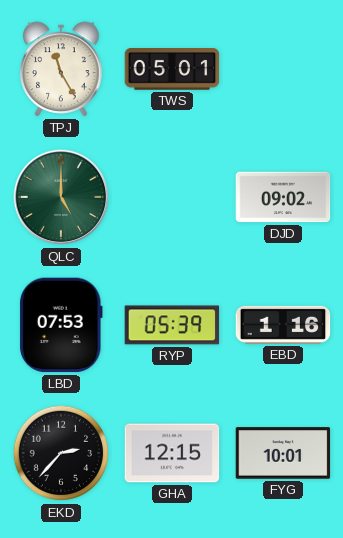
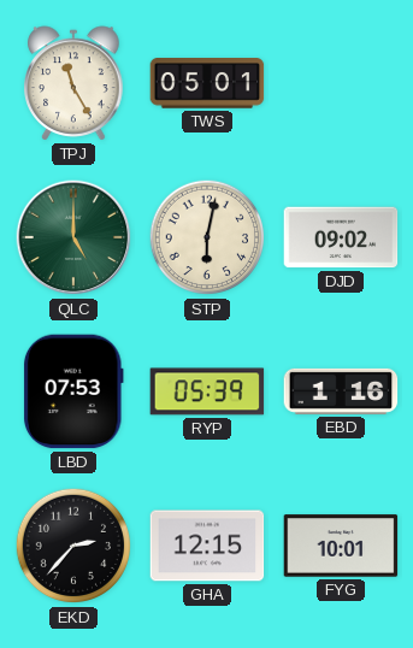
STP: none -> 6:02
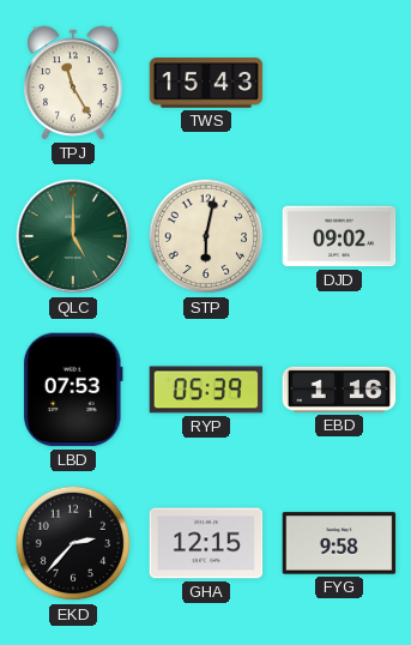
TWS: 05:01 -> 15:43
FYG: 10:01 -> 9:58
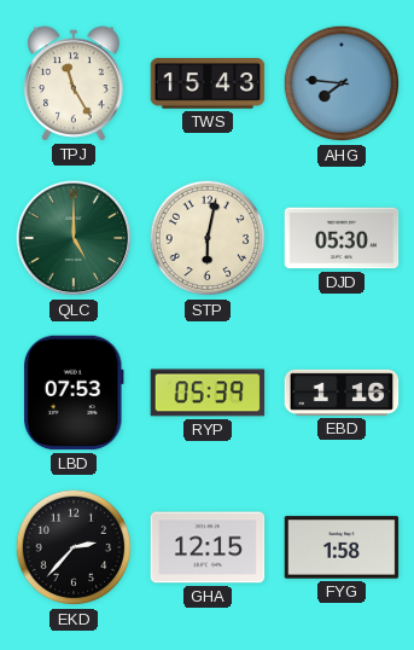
AHG: none -> 7:46
DJD: 09:02 -> 05:30
FYG: 9:58 -> 1:58
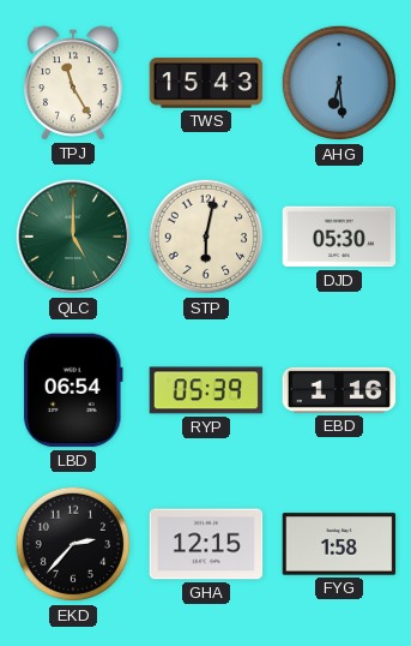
AHG: 7:46 -> 6:29
LBD: 07:53 -> 06:54
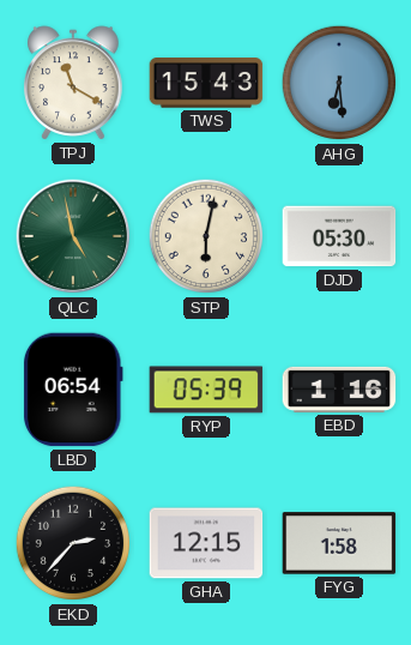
TPJ: 11:25 -> 11:20
QLC: 5:00 -> 4:58
